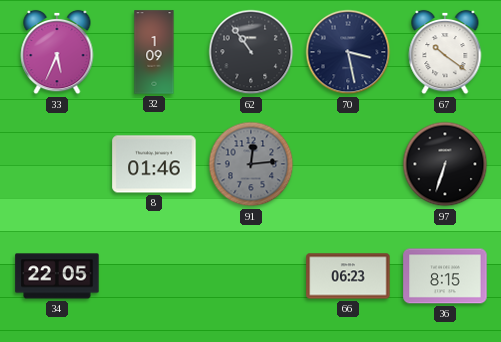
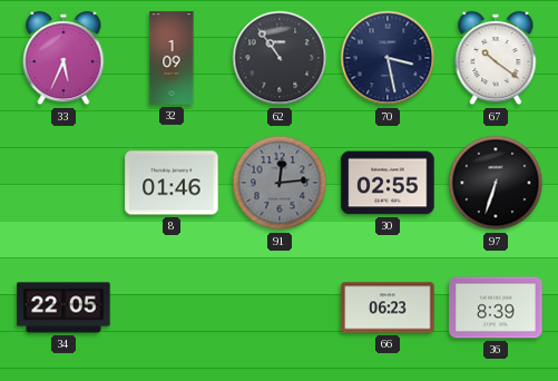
30: none -> 02:55
36: 8:15 -> 8:39
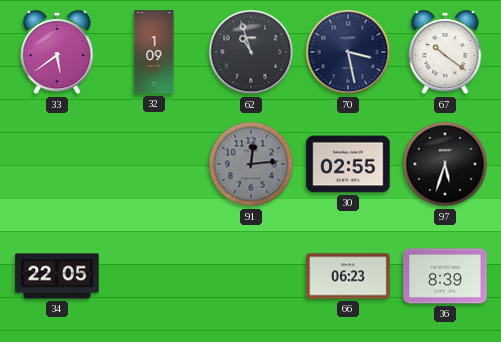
33: 5:34 -> 5:39
62: 10:54 -> 10:57
8: 01:46 -> none
97: 6:33 -> 5:33
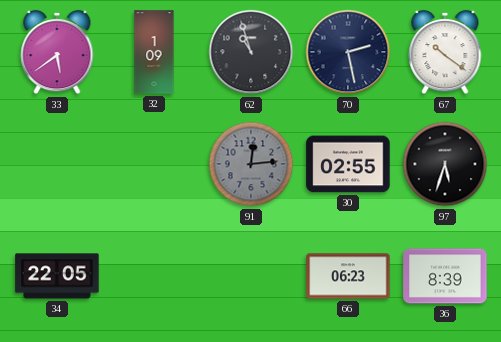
70: 3:28 -> 2:28
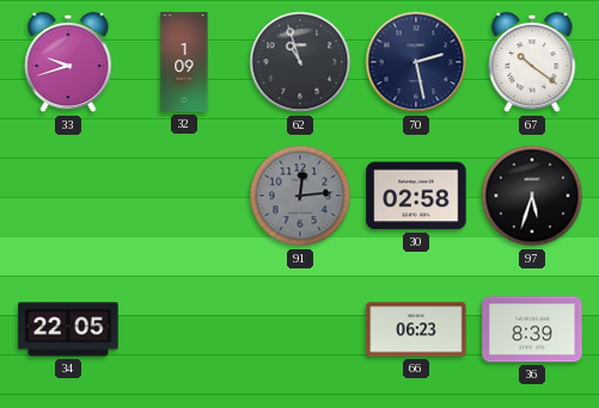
33: 5:39 -> 9:42
30: 02:55 -> 02:58
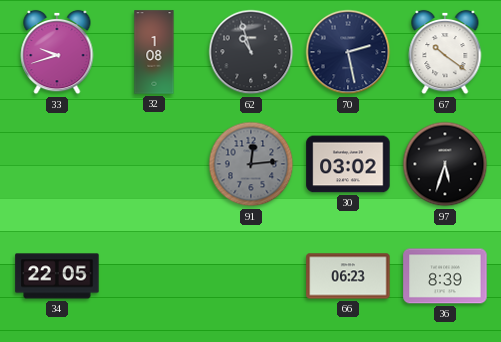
32: 1:09 -> 1:08
30: 02:58 -> 03:02
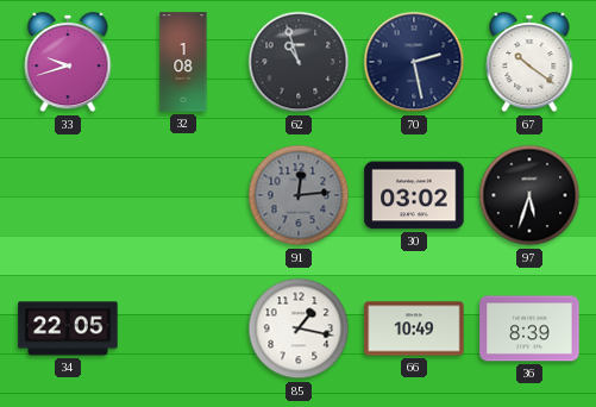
85: none -> 1:17
66: 06:23 -> 10:49
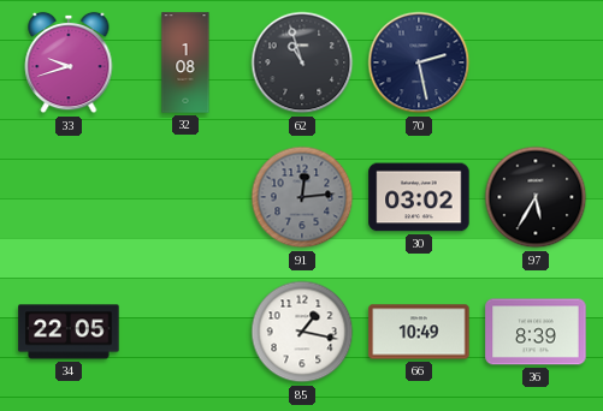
67: 10:21 -> none
97: 5:33 -> 5:35
